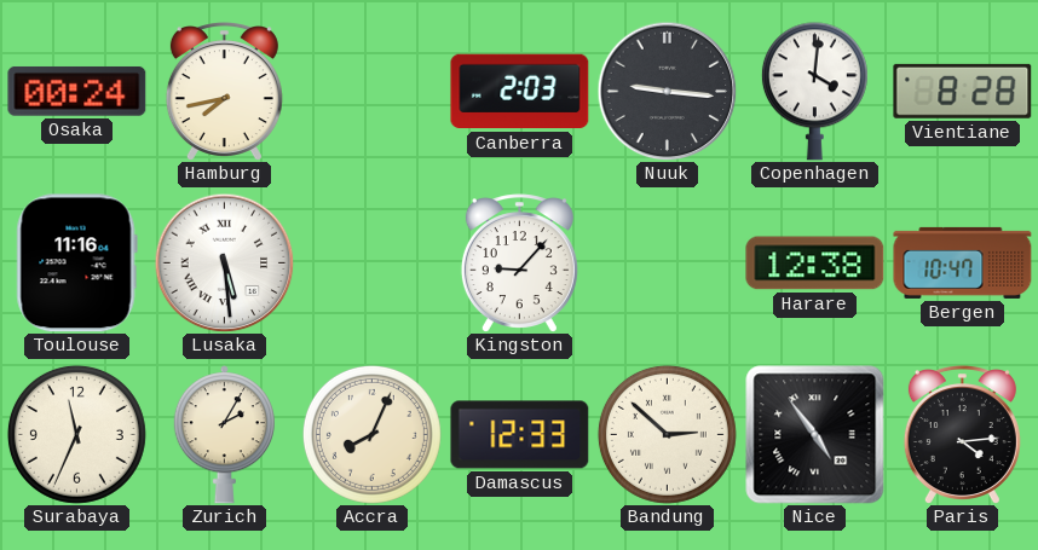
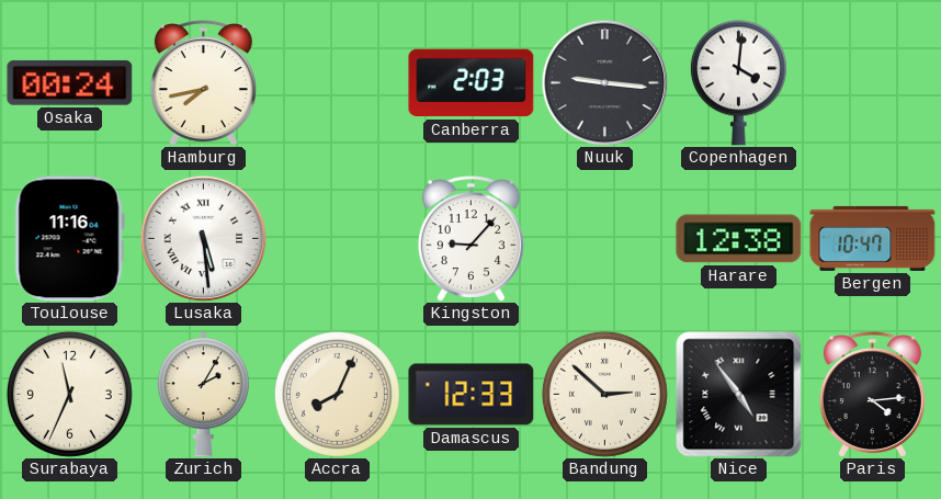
Vientiane: 8:28 -> none
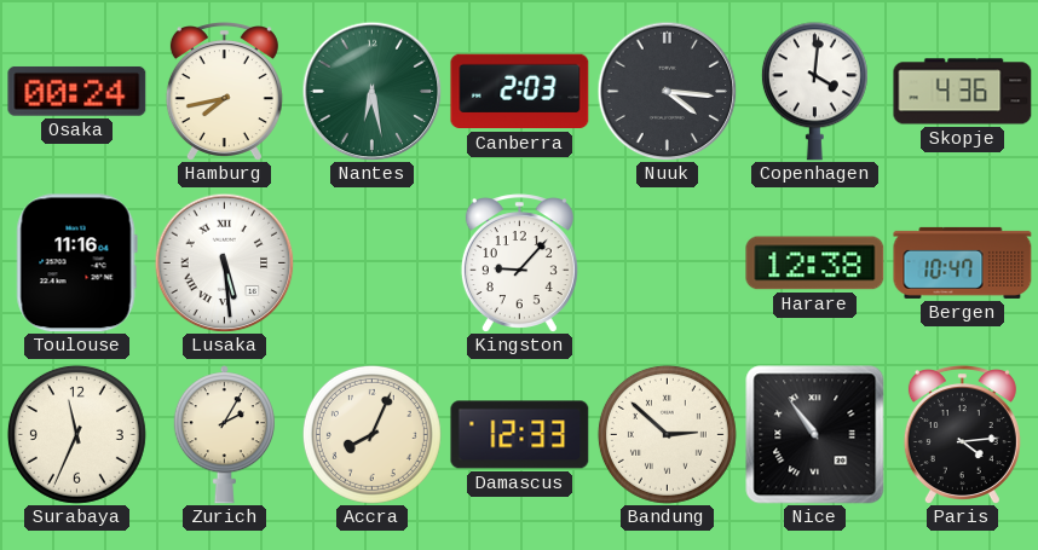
Nantes: none -> 6:28
Nuuk: 9:16 -> 4:16
Skopje: none -> 4:36
Nice: 4:54 -> 10:54
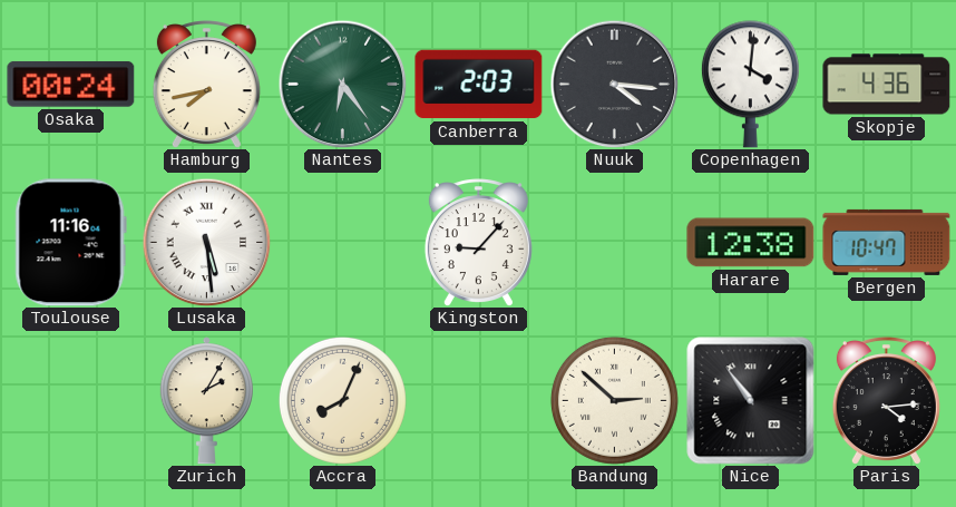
Nantes: 6:28 -> 6:24
Surabaya: 11:34 -> none
Damascus: 12:33 -> none
